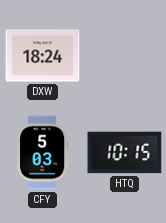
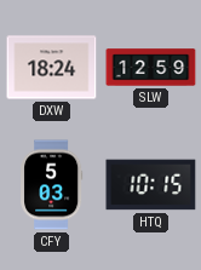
SLW: none -> 12:59
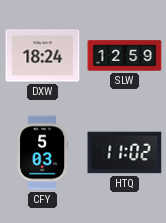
HTQ: 10:15 -> 11:02
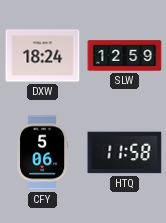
CFY: 5:03 -> 5:06
HTQ: 11:02 -> 11:58
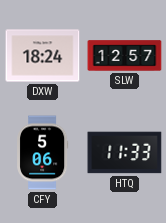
SLW: 12:59 -> 12:57
HTQ: 11:58 -> 11:33
